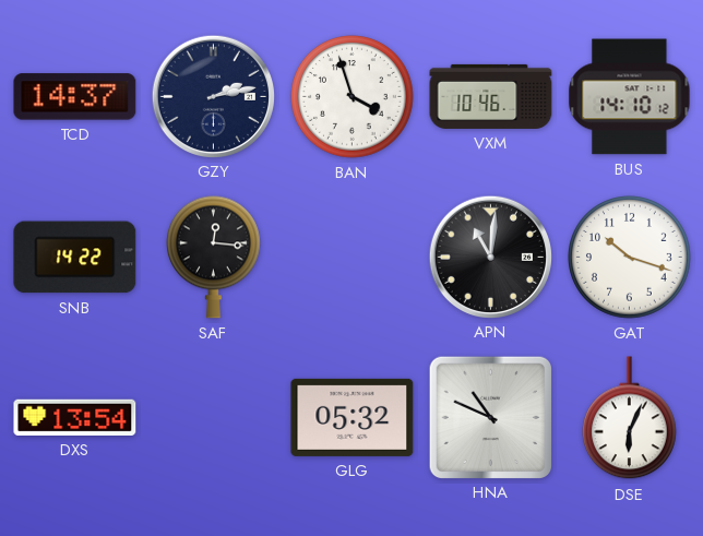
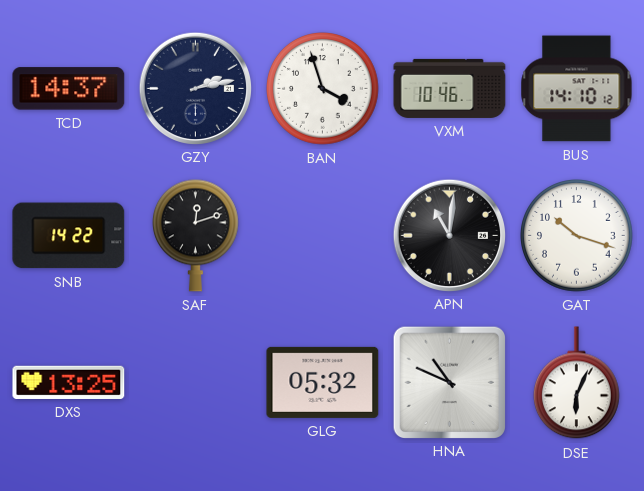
SAF: 12:16 -> 12:12
DXS: 13:54 -> 13:25
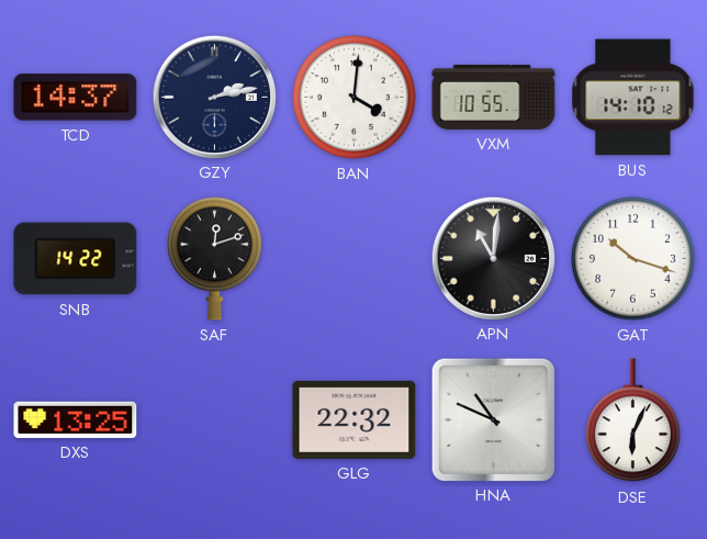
BAN: 3:57 -> 4:01
VXM: 10:46 -> 10:55
GLG: 05:32 -> 22:32
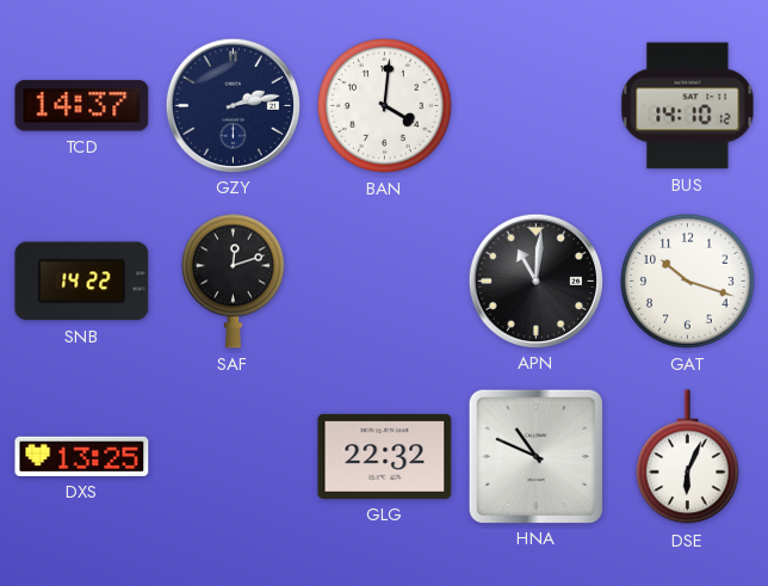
VXM: 10:55 -> none
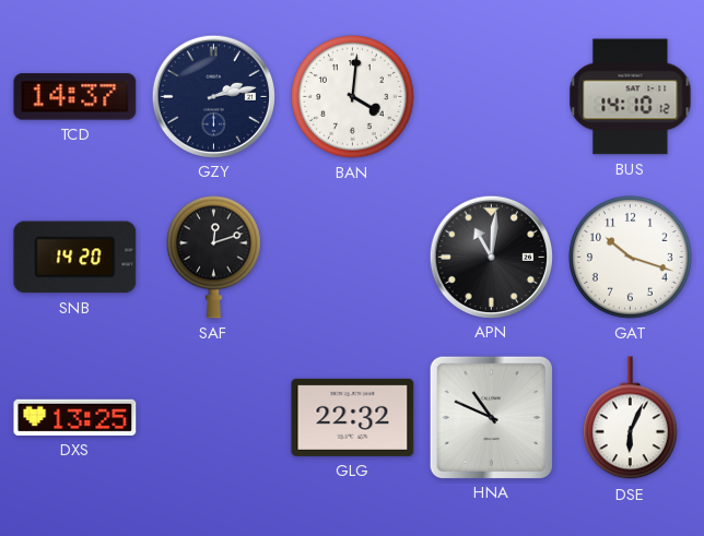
SNB: 14:22 -> 14:20
